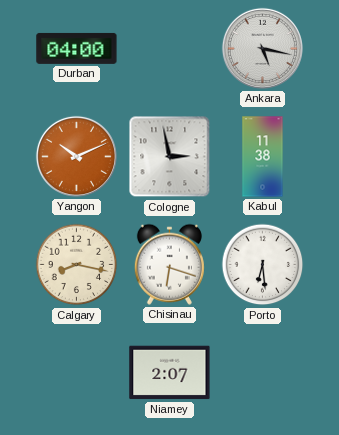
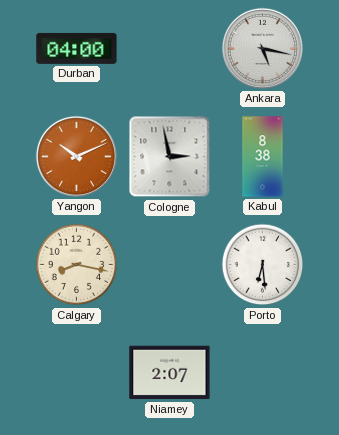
Kabul: 11:38 -> 8:38
Chisinau: 6:18 -> none
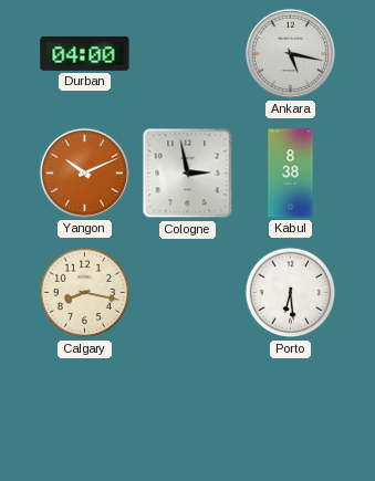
Niamey: 2:07 -> none
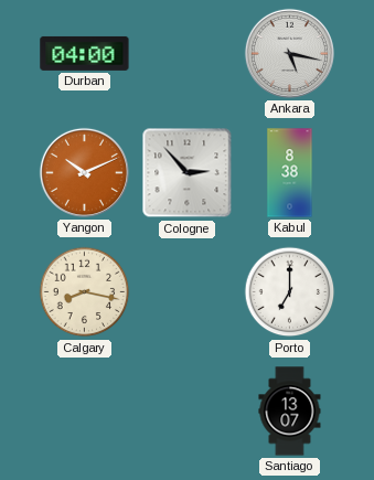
Cologne: 2:58 -> 2:53
Porto: 6:29 -> 7:00
Santiago: none -> 13:07
